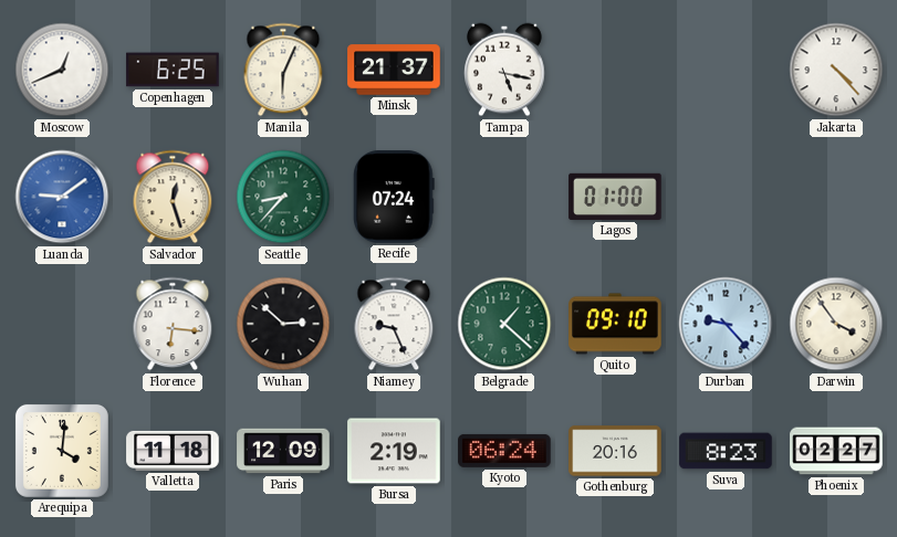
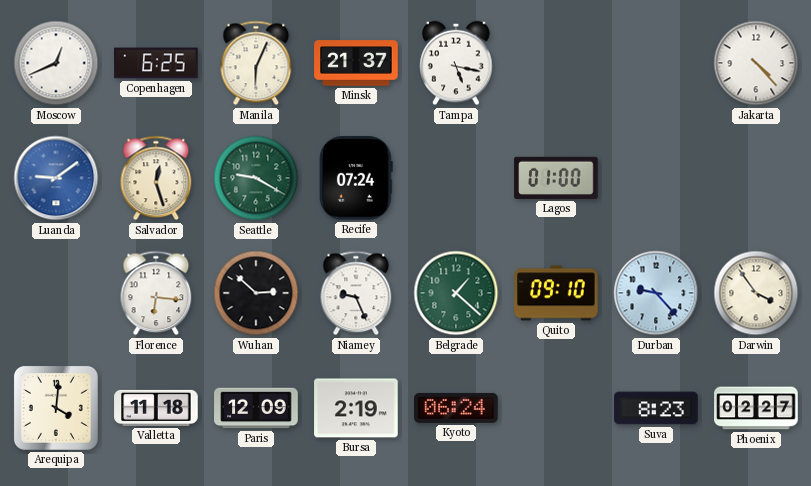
Seattle: 8:37 -> 9:20
Gothenburg: 20:16 -> none
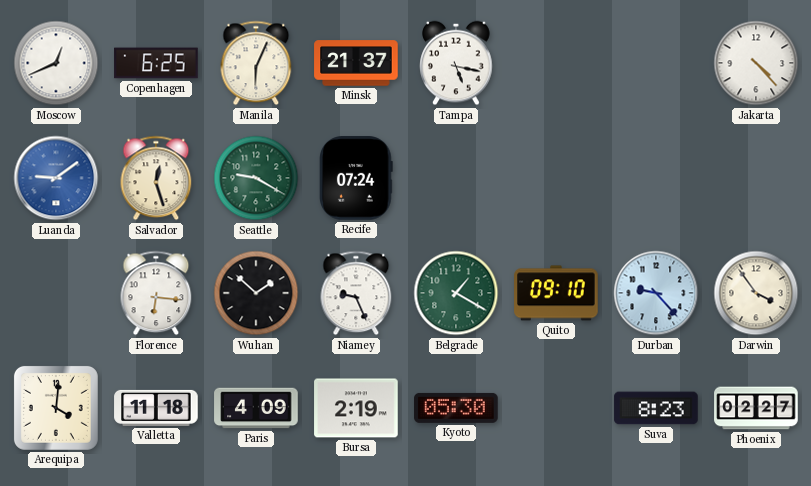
Lagos: 01:00 -> none
Wuhan: 2:52 -> 1:52
Belgrade: 1:22 -> 1:20
Paris: 12:09 -> 4:09
Kyoto: 06:24 -> 05:30
